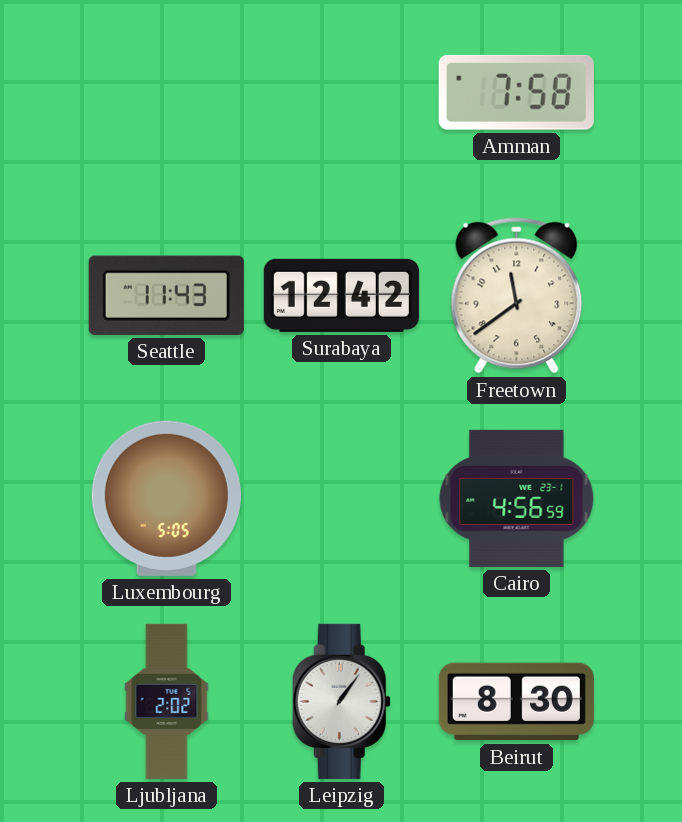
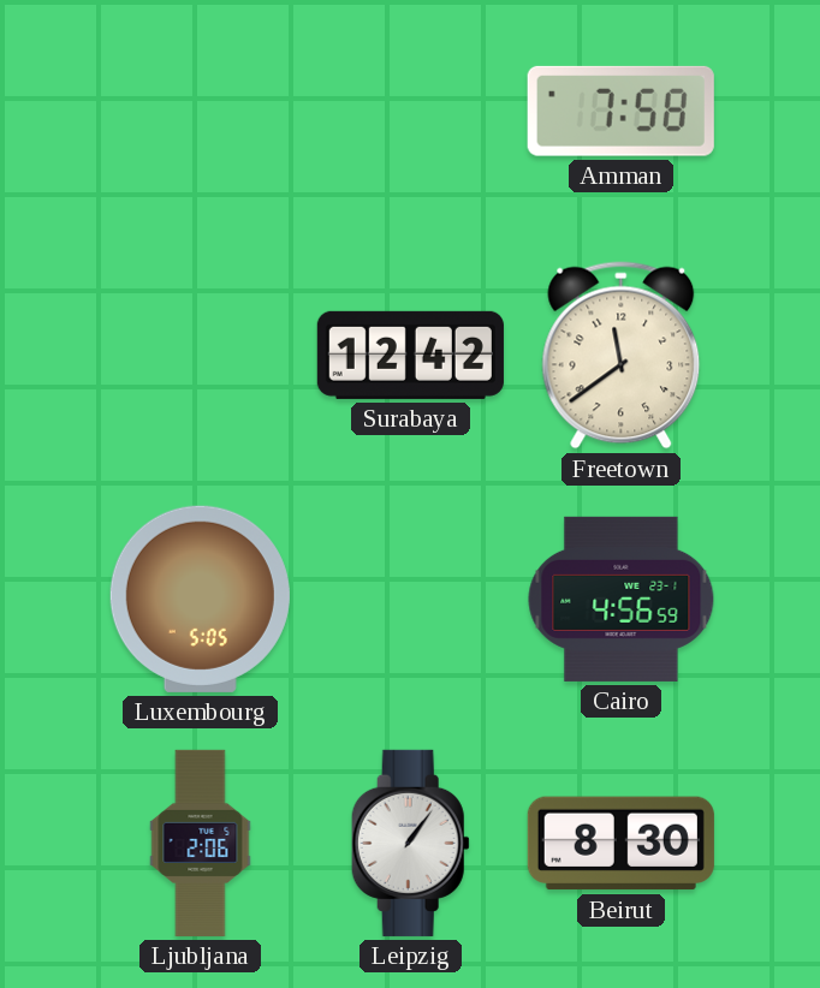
Seattle: 11:43 -> none
Ljubljana: 2:02 -> 2:06
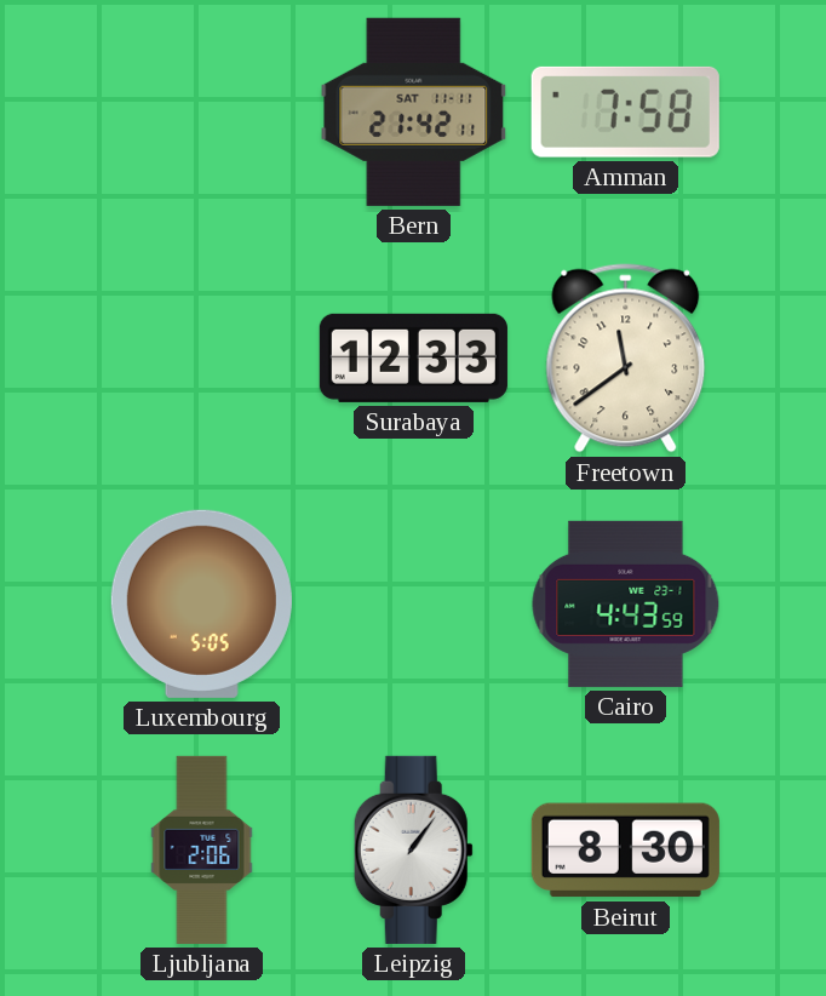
Bern: none -> 21:42
Surabaya: 12:42 -> 12:33
Cairo: 4:56 -> 4:43
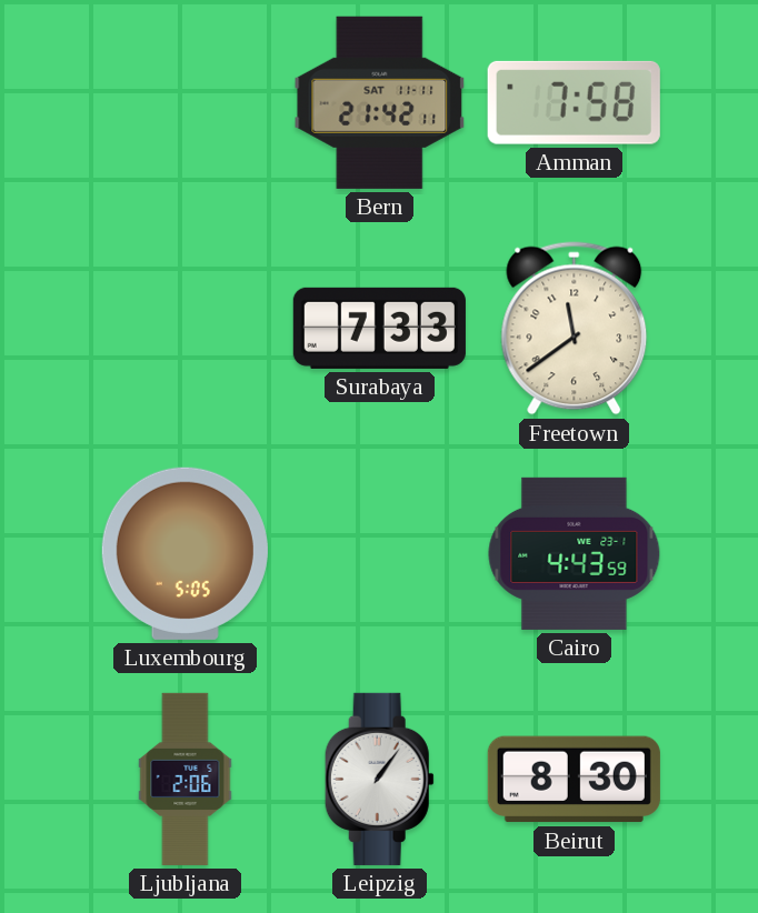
Surabaya: 12:33 -> 7:33
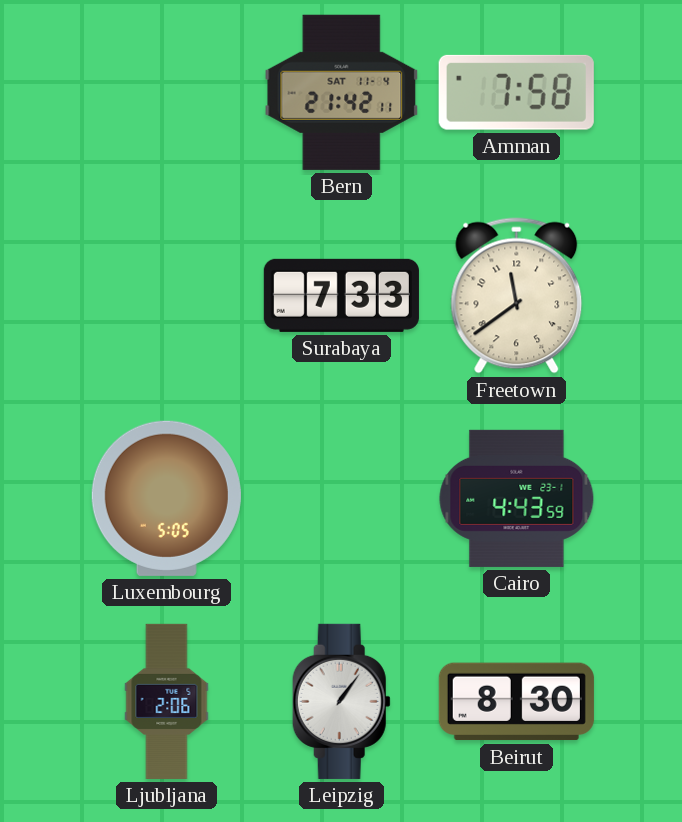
Bern date: SAT 11-11 -> SAT 11-4
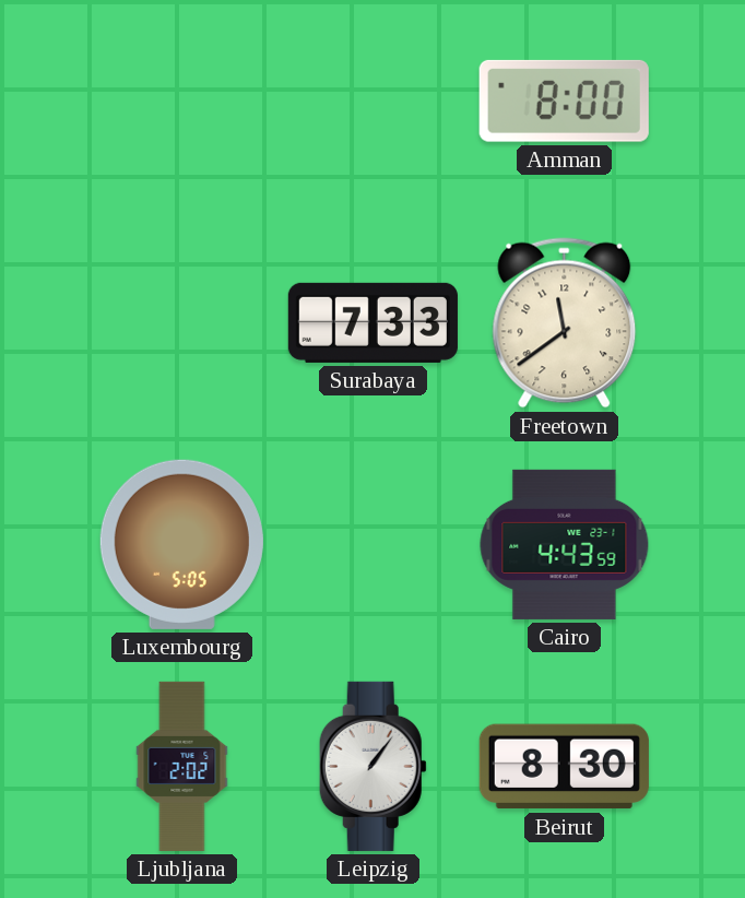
Bern: 21:42 -> none
Amman: 7:58 -> 8:00
Ljubljana: 2:06 -> 2:02
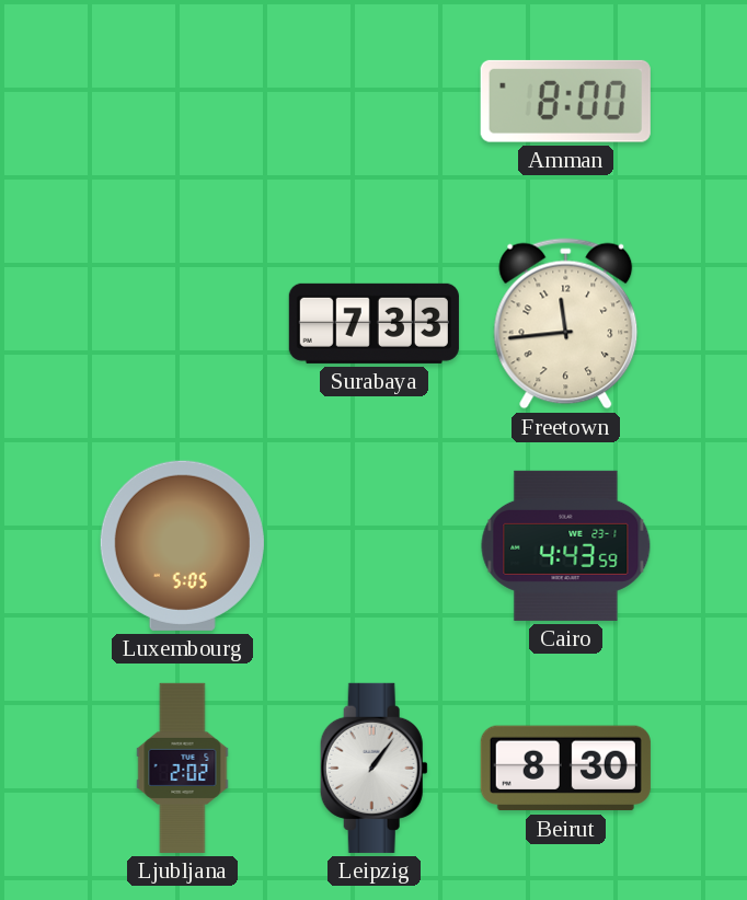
Freetown: 11:39 -> 11:44
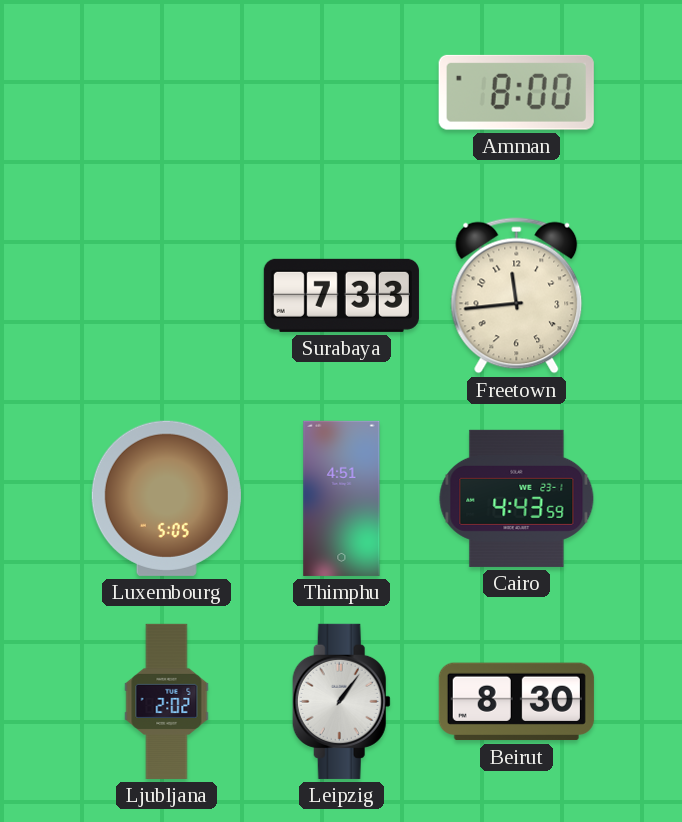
Thimphu: none -> 4:51
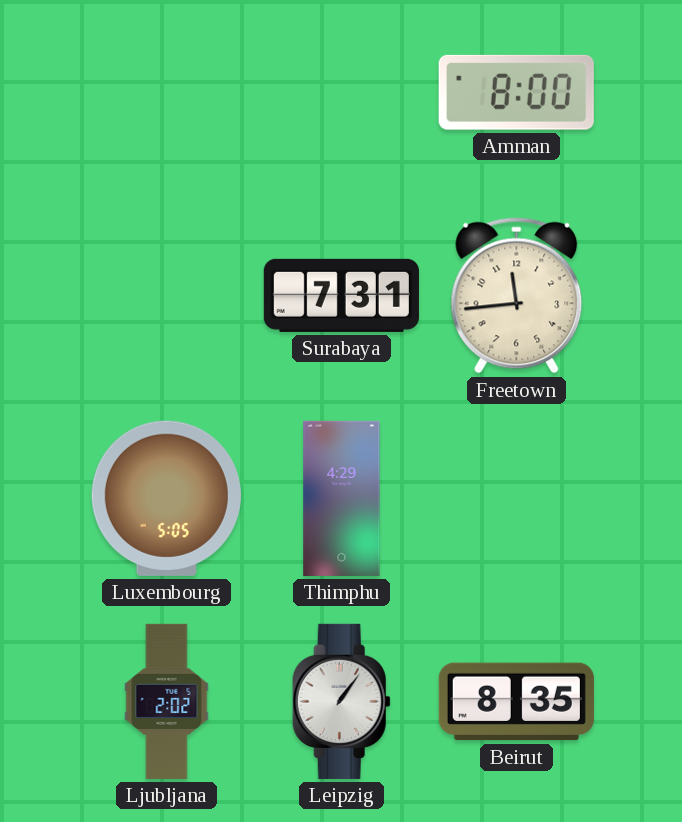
Surabaya: 7:33 -> 7:31
Thimphu: 4:51 -> 4:29
Cairo: 4:43 -> none
Beirut: 8:30 -> 8:35
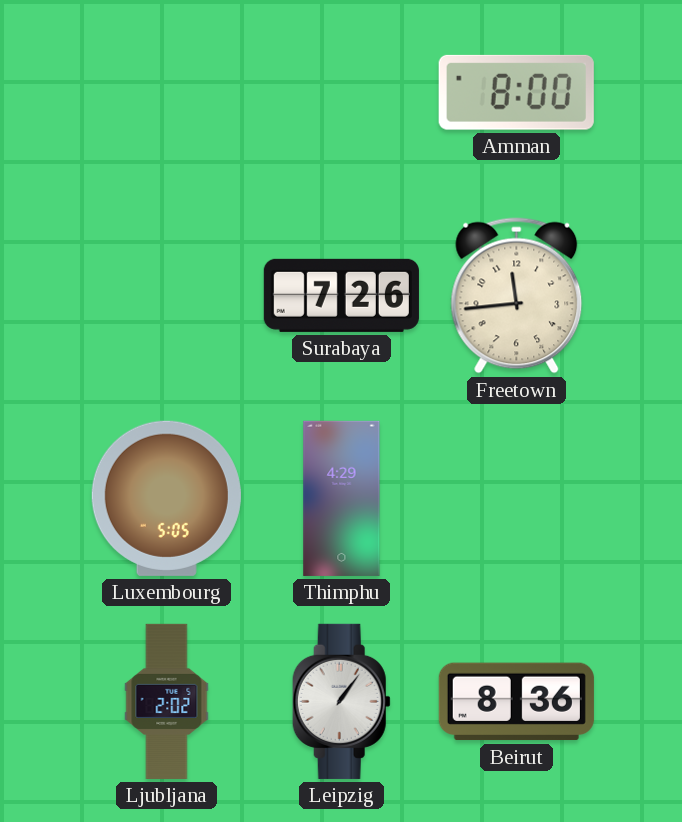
Surabaya: 7:31 -> 7:26
Beirut: 8:35 -> 8:36
